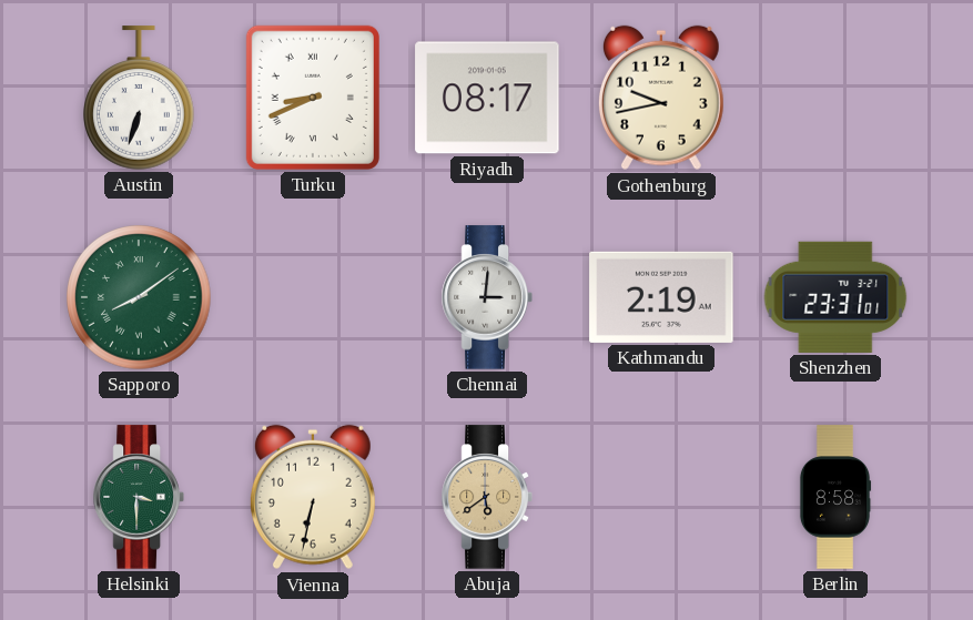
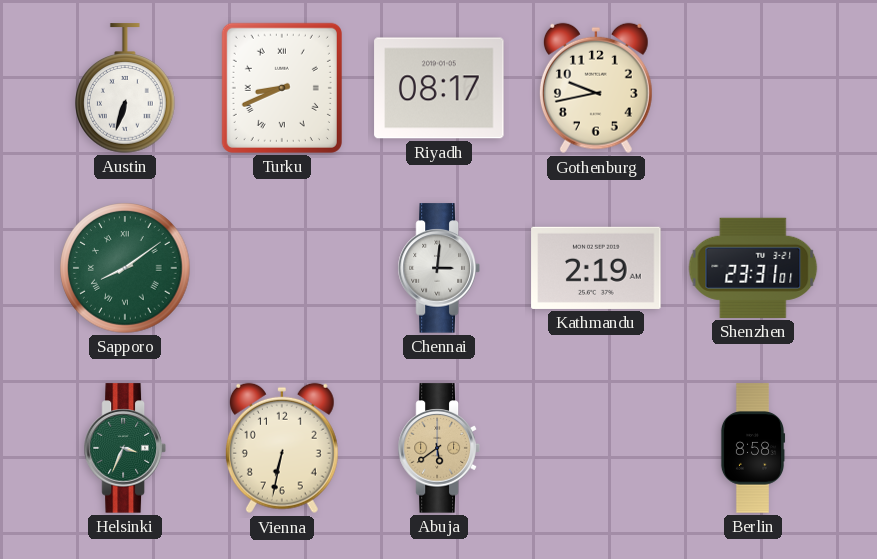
Helsinki: 3:30 -> 3:34
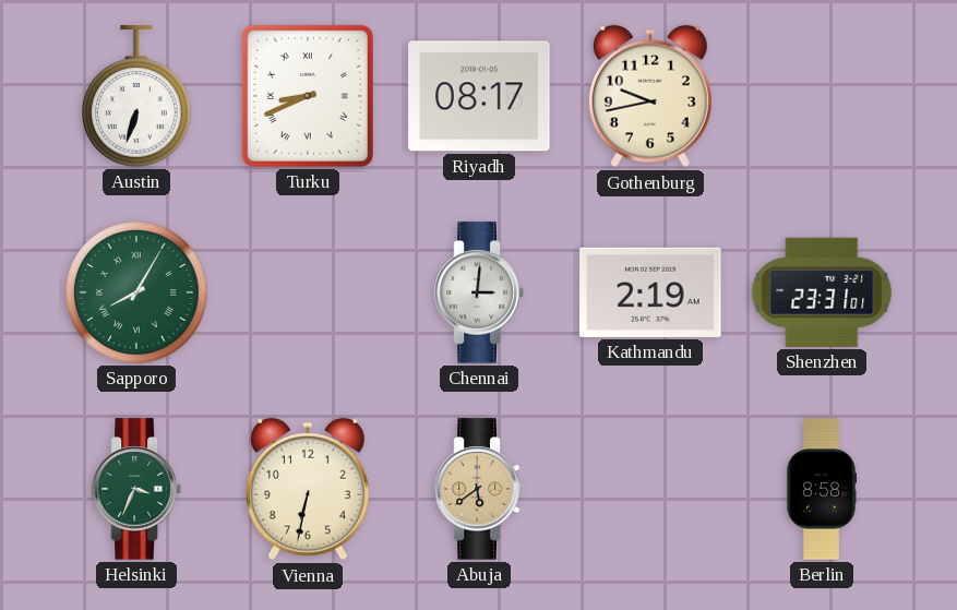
Sapporo: 8:09 -> 8:05
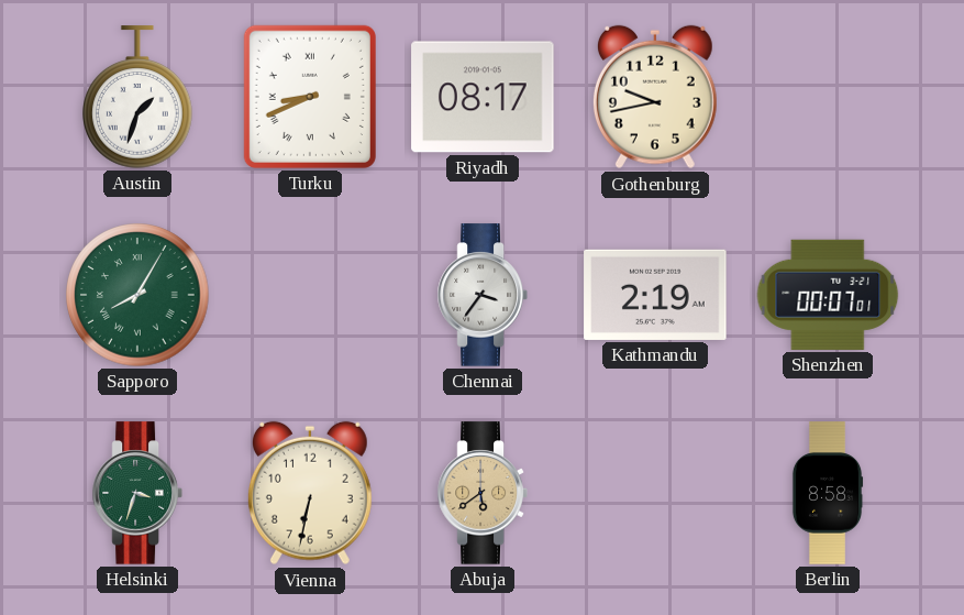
Austin: 6:33 -> 1:33
Chennai: 3:01 -> 3:36
Shenzhen: 23:31 -> 00:07
Helsinki: 3:34 -> 3:33
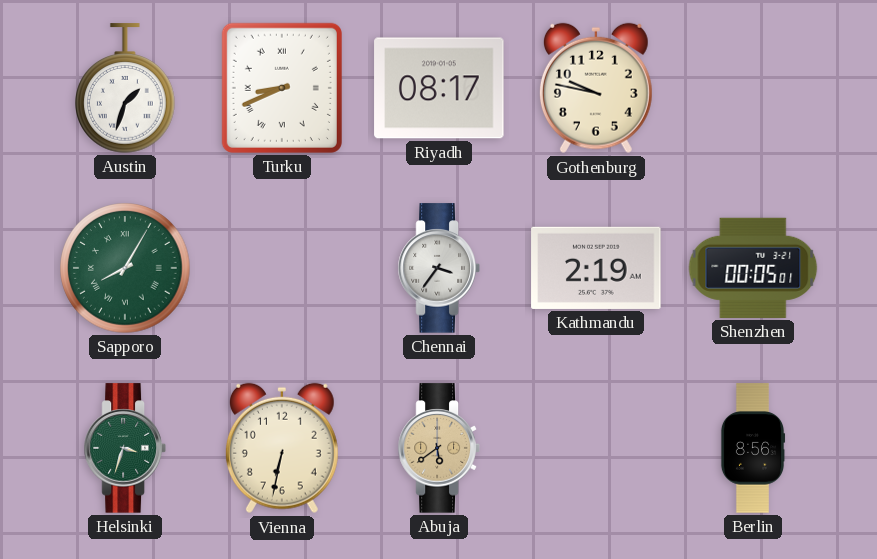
Gothenburg: 9:43 -> 9:47
Shenzhen: 00:07 -> 00:05
Berlin: 8:58 -> 8:56
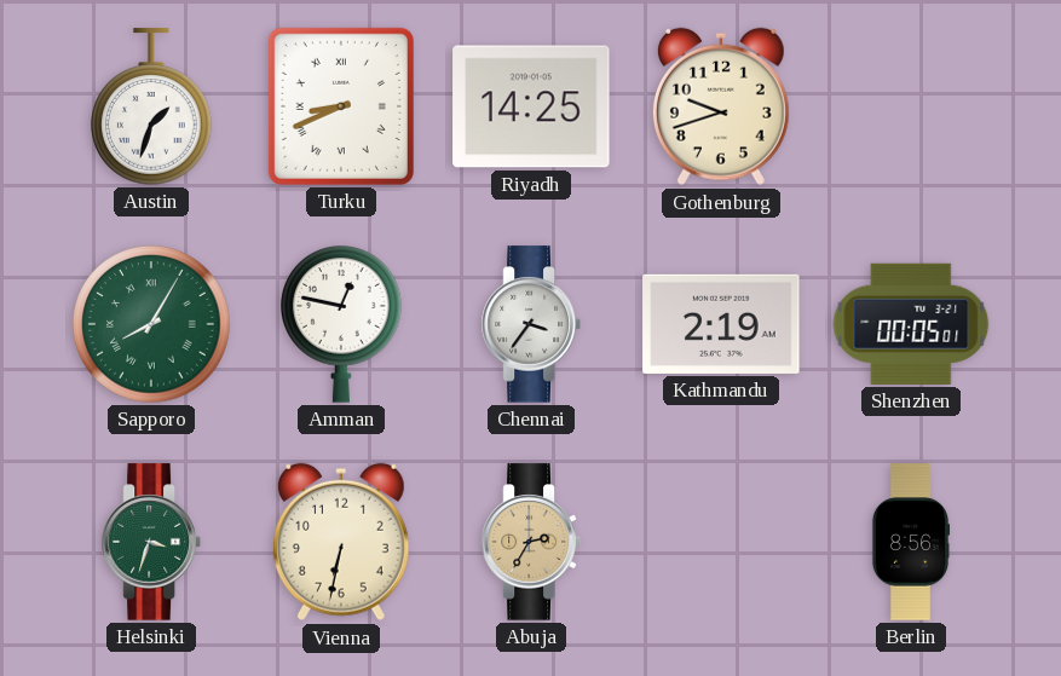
Riyadh: 08:17 -> 14:25
Gothenburg: 9:47 -> 9:42
Amman: none -> 12:47
Abuja: 5:39 -> 2:35
